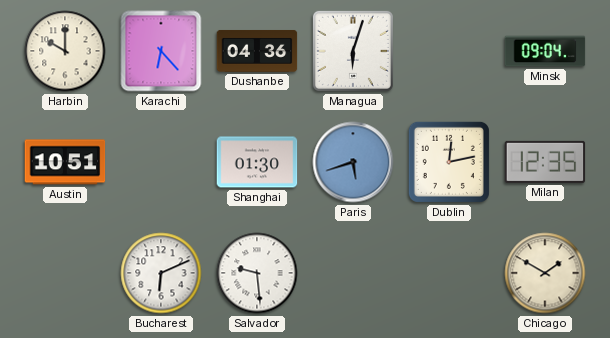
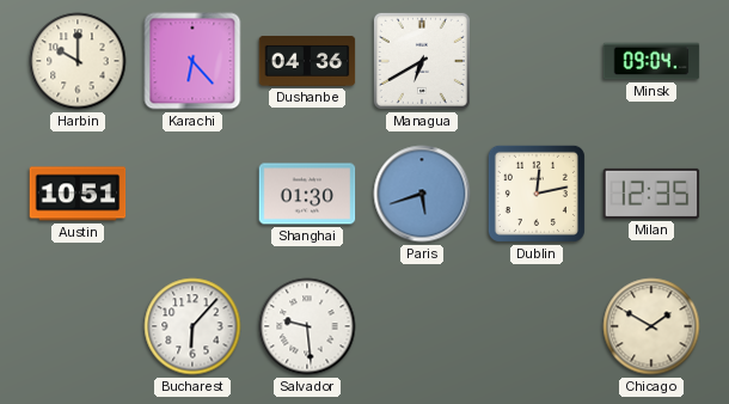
Managua: 6:03 -> 6:40
Bucharest: 6:11 -> 6:07
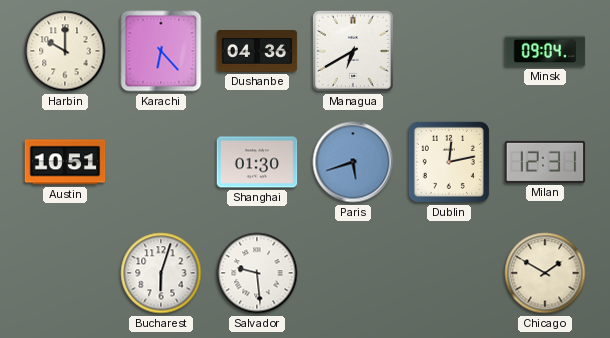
Milan: 12:35 -> 12:31
Bucharest: 6:07 -> 6:03
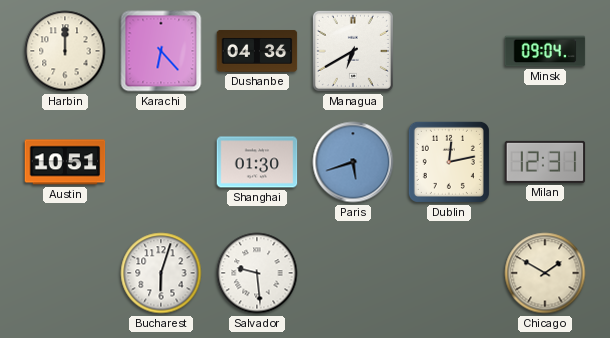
Harbin: 10:00 -> 12:00
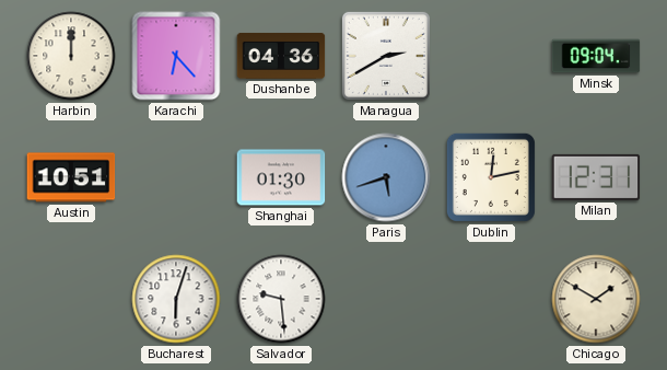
Managua: 6:40 -> 2:40
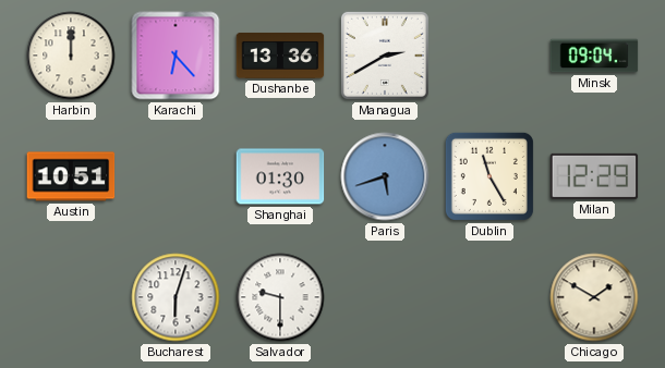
Dushanbe: 04:36 -> 13:36
Dublin: 12:13 -> 11:25
Milan: 12:31 -> 12:29
Salvador: 9:29 -> 9:30
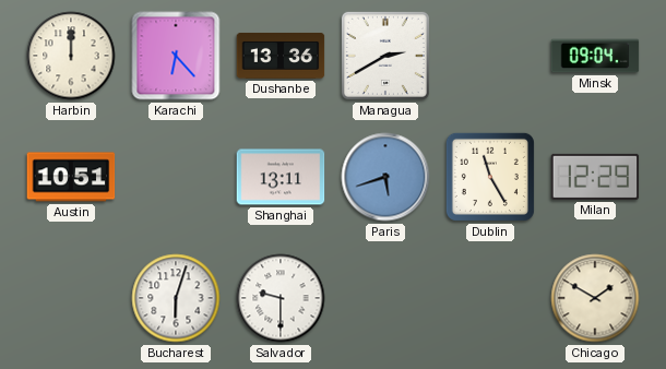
Shanghai: 01:30 -> 13:11
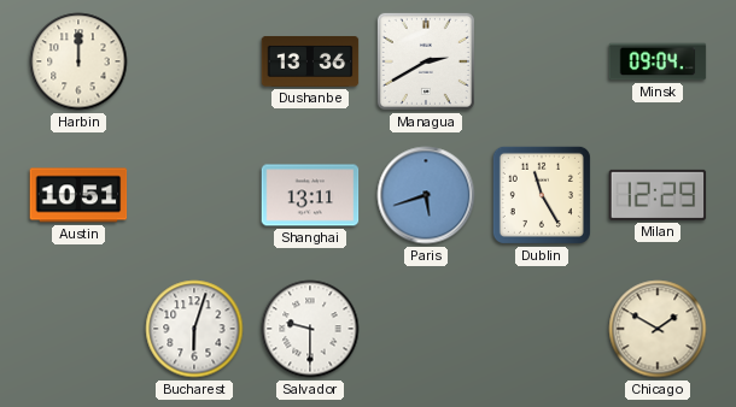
Karachi: 6:23 -> none
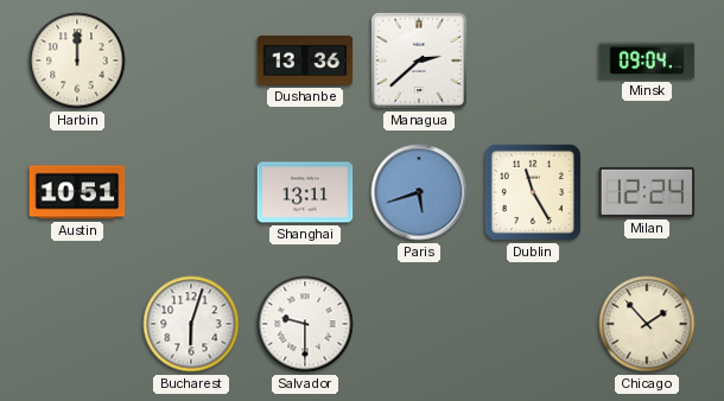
Managua: 2:40 -> 2:38
Milan: 12:29 -> 12:24
Chicago: 1:50 -> 1:53
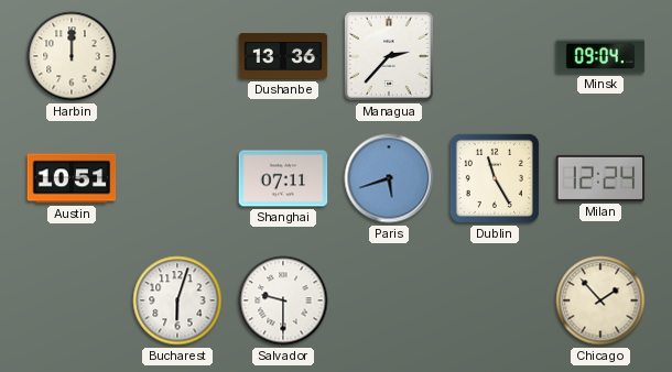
Managua: 2:38 -> 2:37
Shanghai: 13:11 -> 07:11
